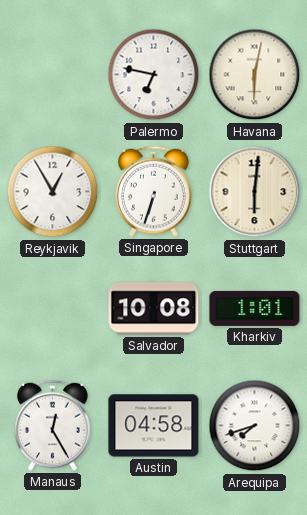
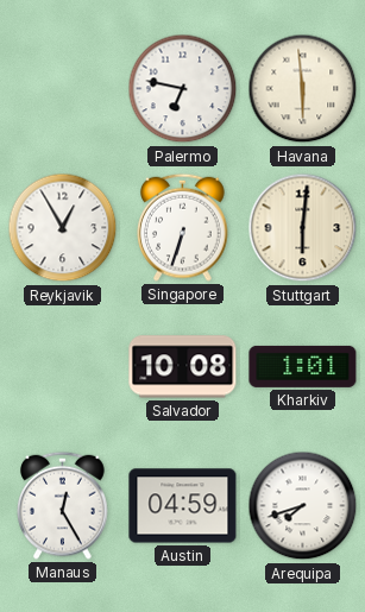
Havana: 6:02 -> 5:59
Austin: 04:58 -> 04:59
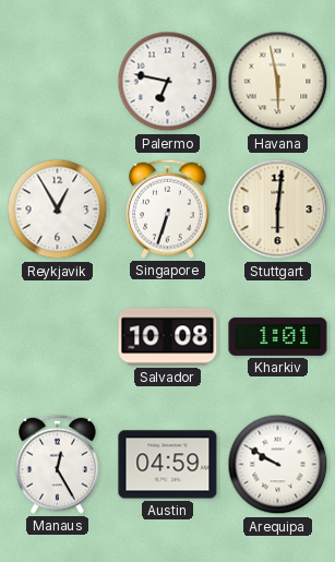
Havana: 5:59 -> 5:58
Arequipa: 7:42 -> 9:50
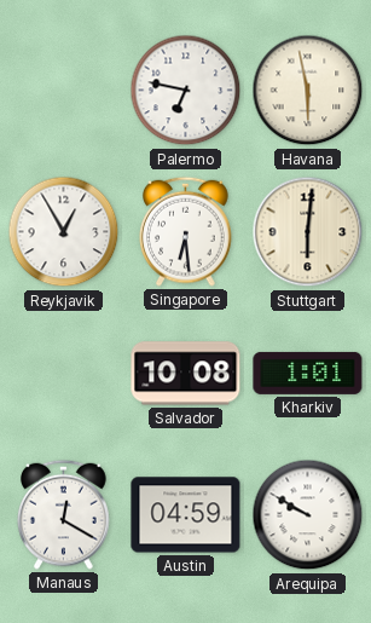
Singapore: 6:33 -> 6:29
Manaus: 12:25 -> 12:20
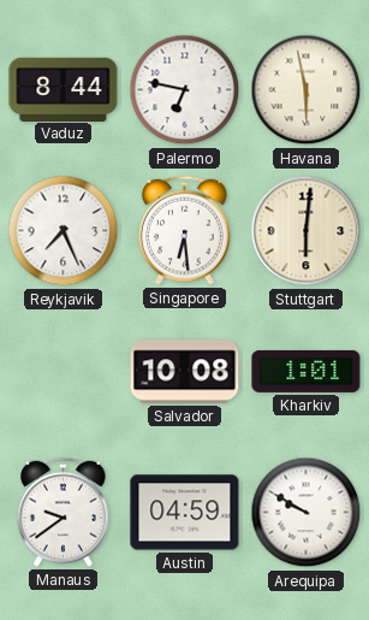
Vaduz: none -> 8:44
Reykjavik: 12:55 -> 7:26
Manaus: 12:20 -> 9:39
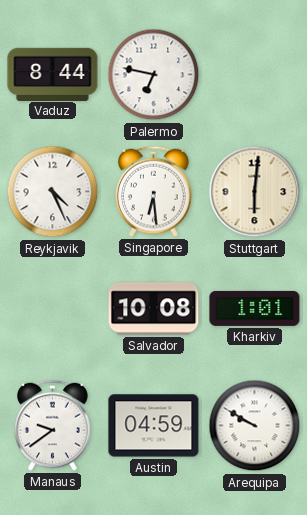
Havana: 5:58 -> none
Reykjavik: 7:26 -> 4:26
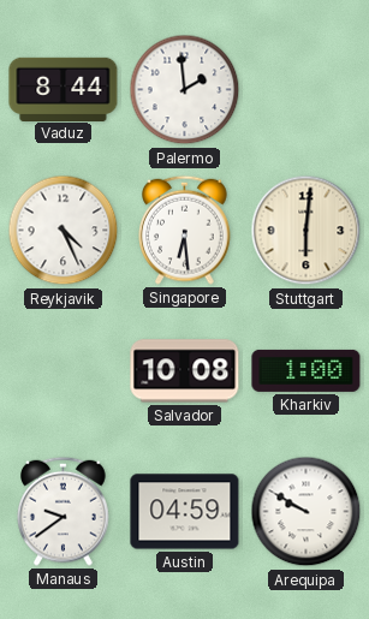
Palermo: 6:47 -> 1:59
Kharkiv: 1:01 -> 1:00
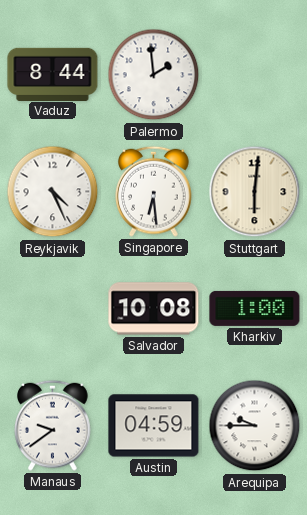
Arequipa: 9:50 -> 9:45
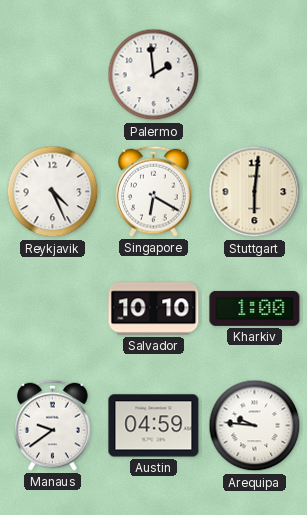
Vaduz: 8:44 -> none
Singapore: 6:29 -> 6:20
Salvador: 10:08 -> 10:10
Arequipa: 9:45 -> 9:46
